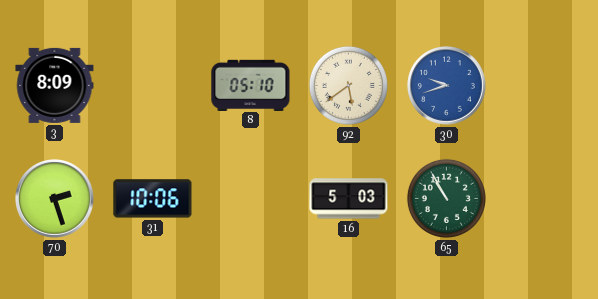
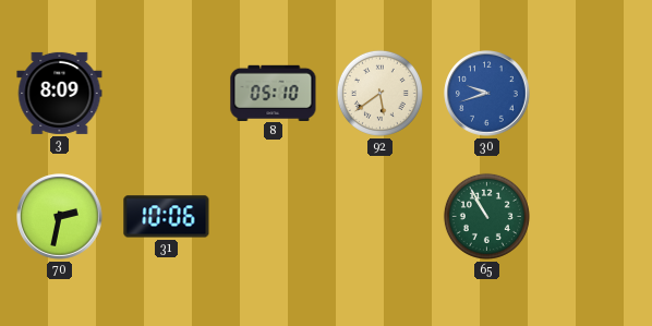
70: 2:27 -> 2:32
16: 5:03 -> none
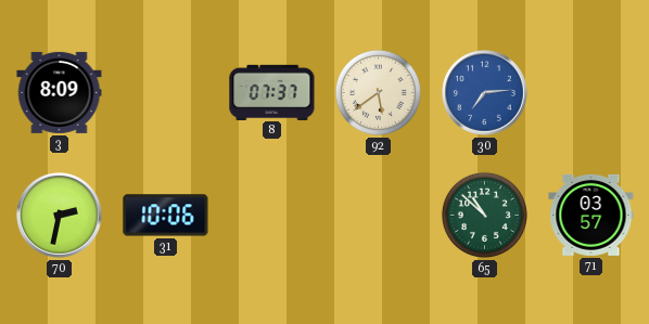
8: 05:10 -> 07:37
30: 9:42 -> 7:14
65: 10:55 -> 10:52
71: none -> 03:57
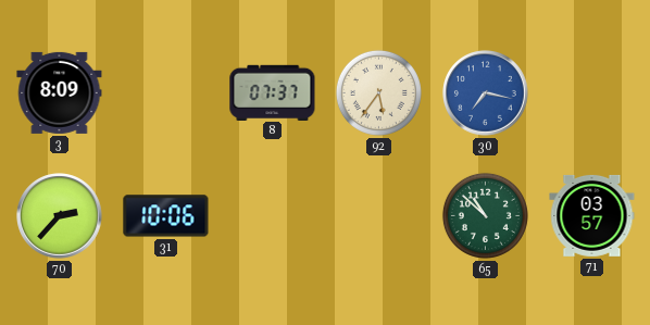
92: 5:39 -> 5:36
30: 7:14 -> 7:17
70: 2:32 -> 2:37
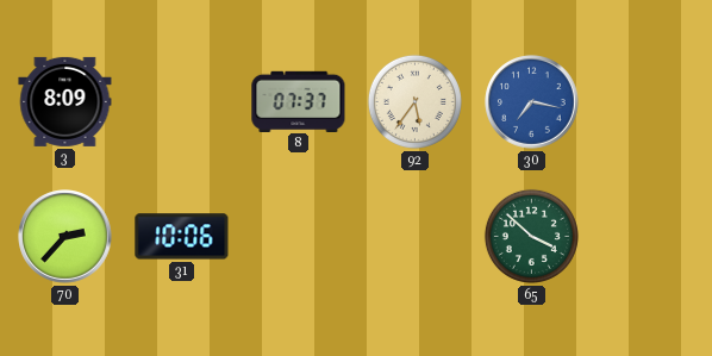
65: 10:52 -> 3:52
71: 03:57 -> none
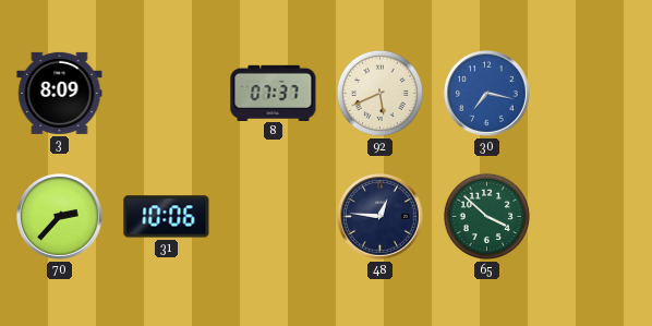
92: 5:36 -> 5:41
48: none -> 12:46
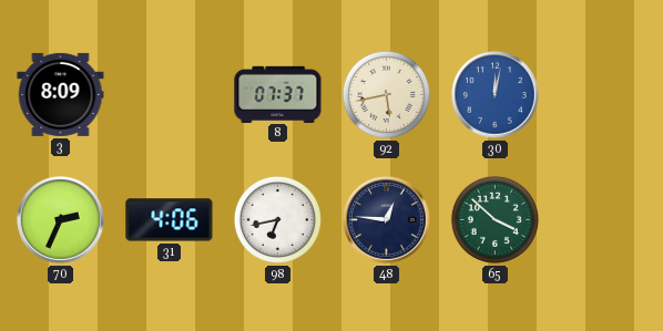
92: 5:41 -> 5:43
30: 7:17 -> 12:02
70: 2:37 -> 2:34
31: 10:06 -> 4:06
98: none -> 6:43
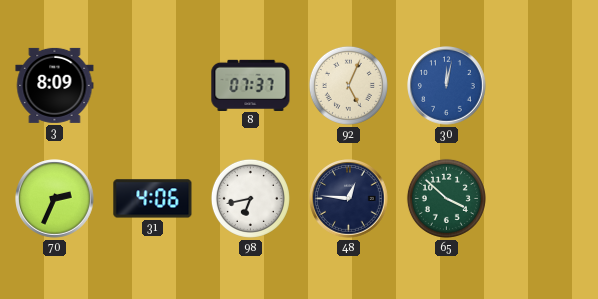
92: 5:43 -> 5:04
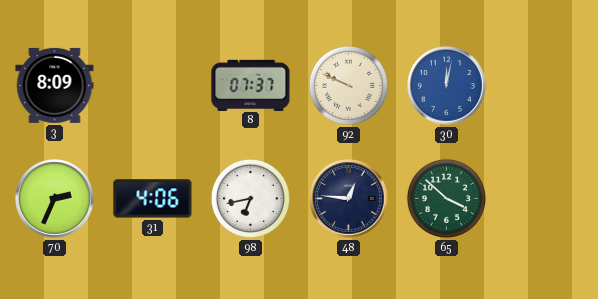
92: 5:04 -> 9:49
